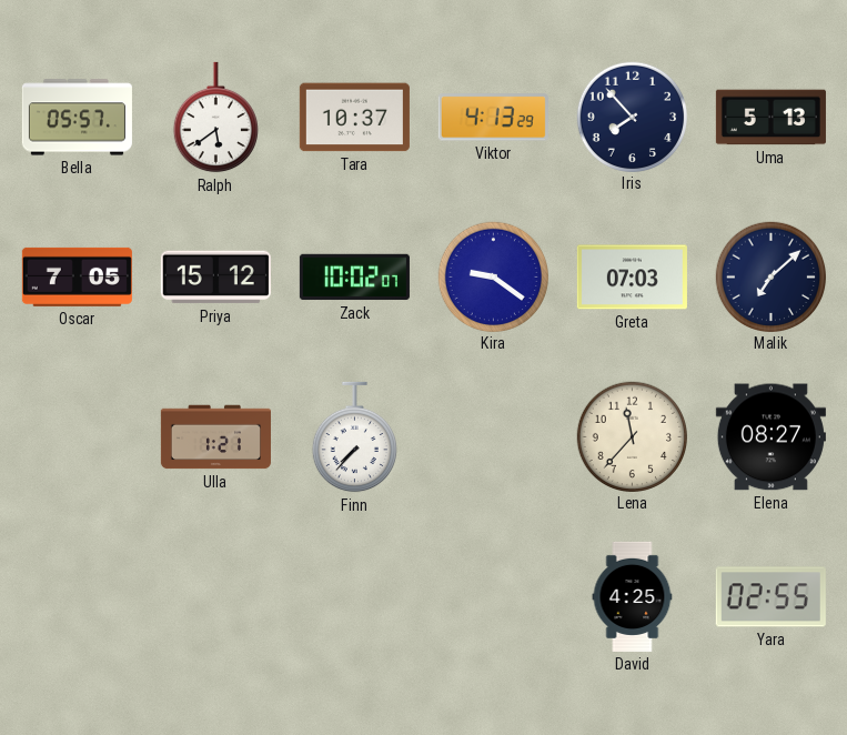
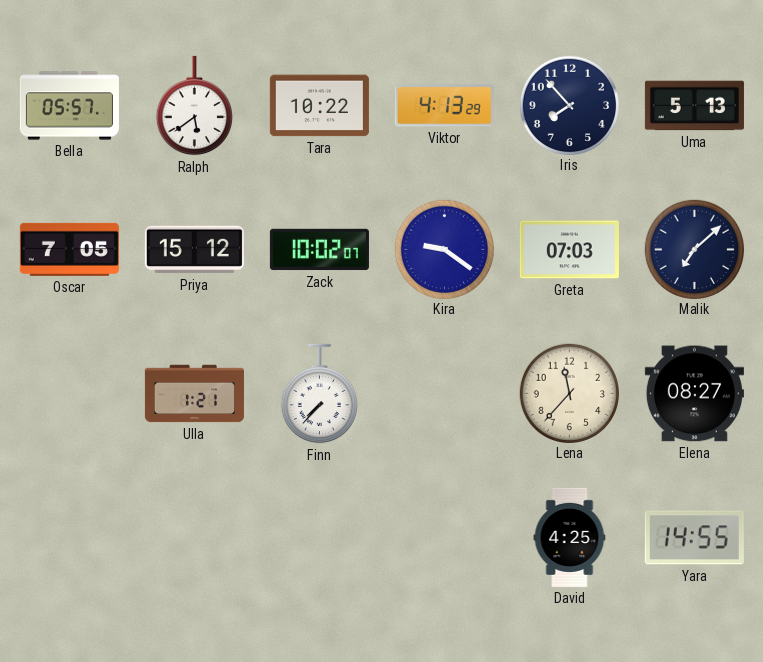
Tara: 10:37 -> 10:22
Yara: 02:55 -> 14:55
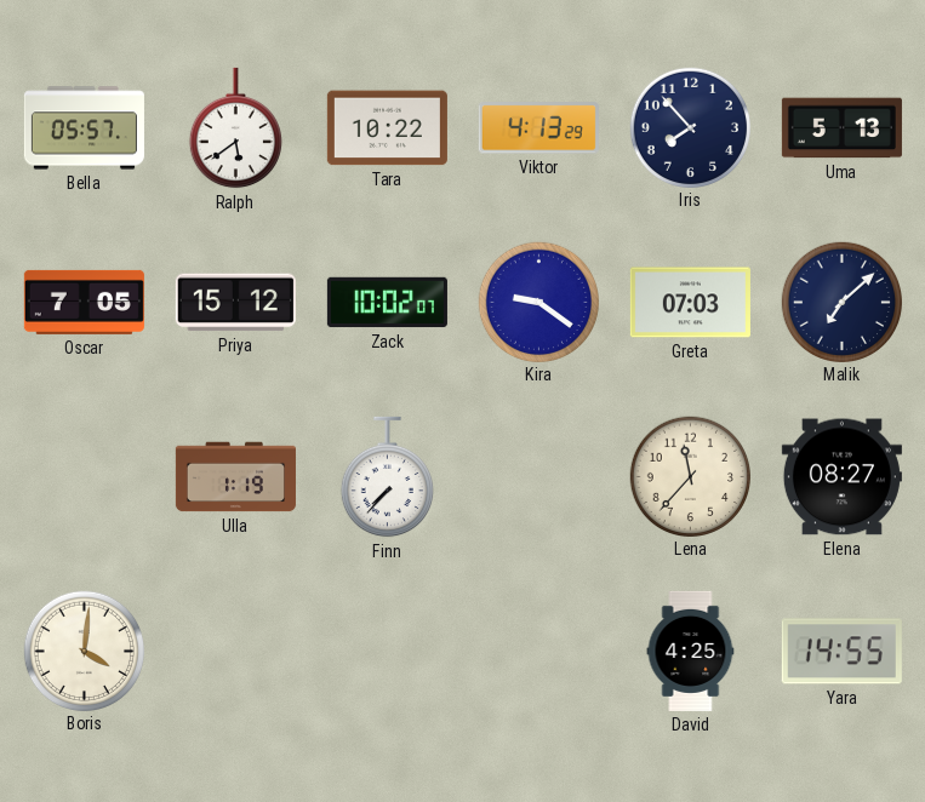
Ulla: 1:21 -> 1:19
Boris: none -> 4:01
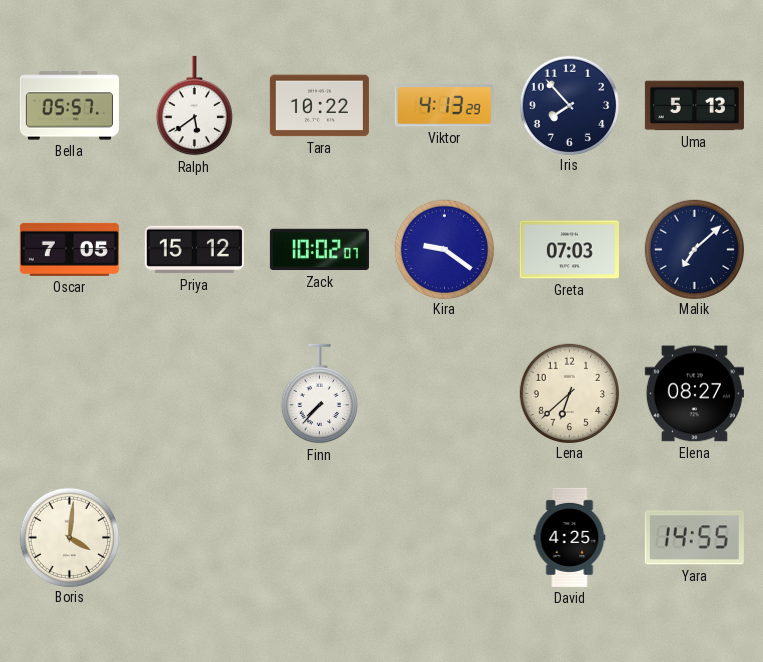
Ulla: 1:19 -> none
Lena: 11:37 -> 6:38
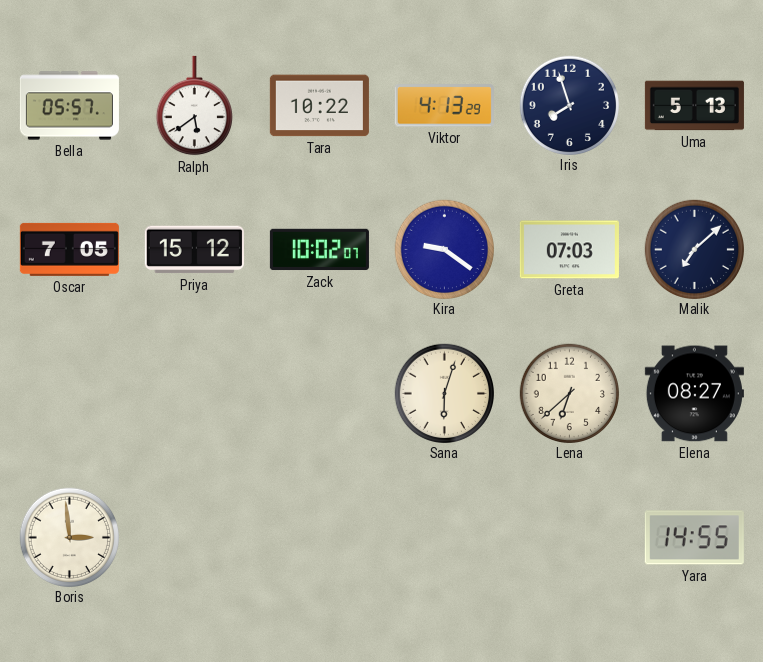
Iris: 7:53 -> 7:57
Finn: 7:37 -> none
Sana: none -> 6:03
Boris: 4:01 -> 2:59
David: 4:25 -> none
